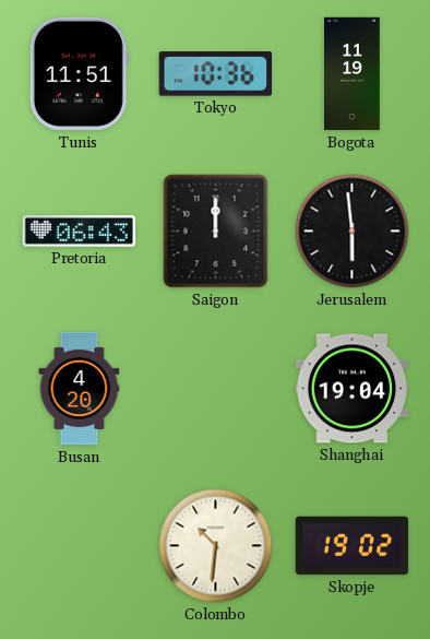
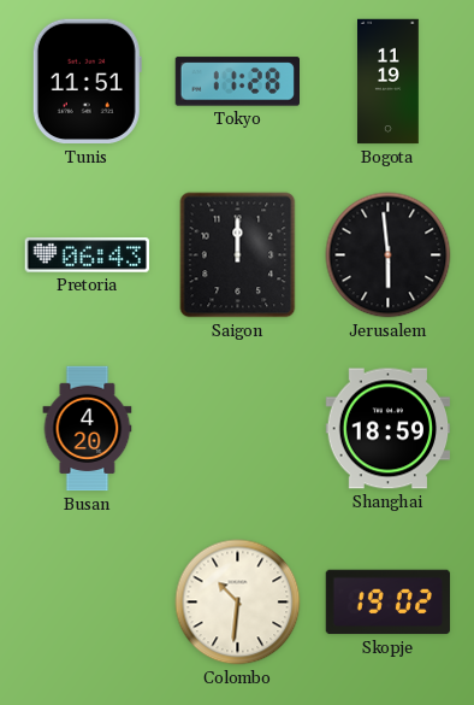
Tokyo: 10:36 -> 11:28
Shanghai: 19:04 -> 18:59
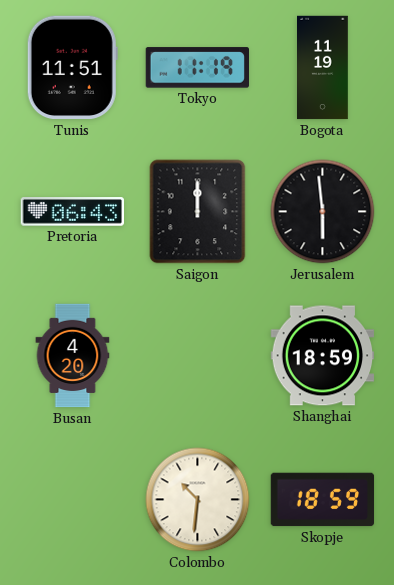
Tokyo: 11:28 -> 11:19
Skopje: 19:02 -> 18:59
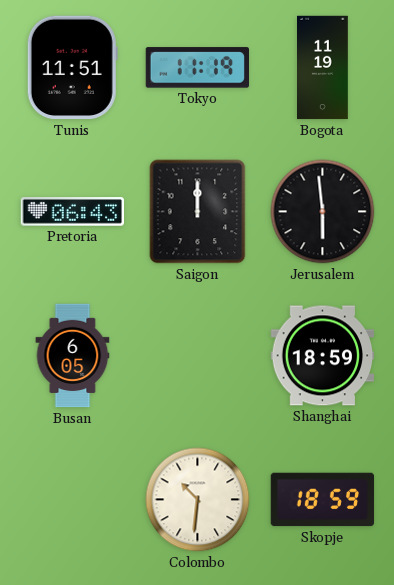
Busan: 4:20 -> 6:05
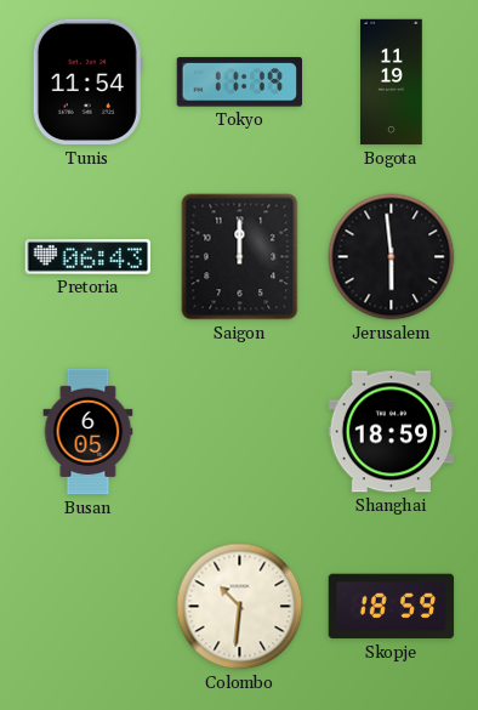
Tunis: 11:51 -> 11:54
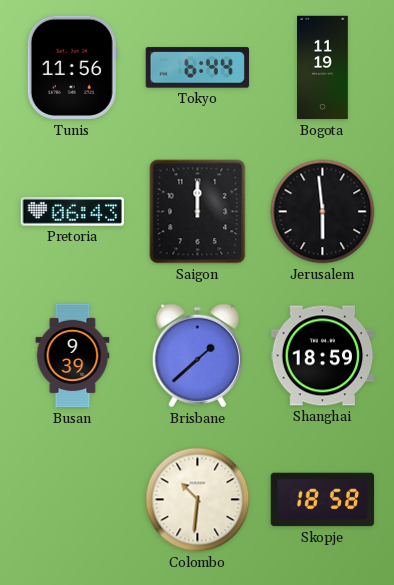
Tunis: 11:54 -> 11:56
Tokyo: 11:19 -> 6:44
Busan: 6:05 -> 9:39
Brisbane: none -> 1:38
Skopje: 18:59 -> 18:58
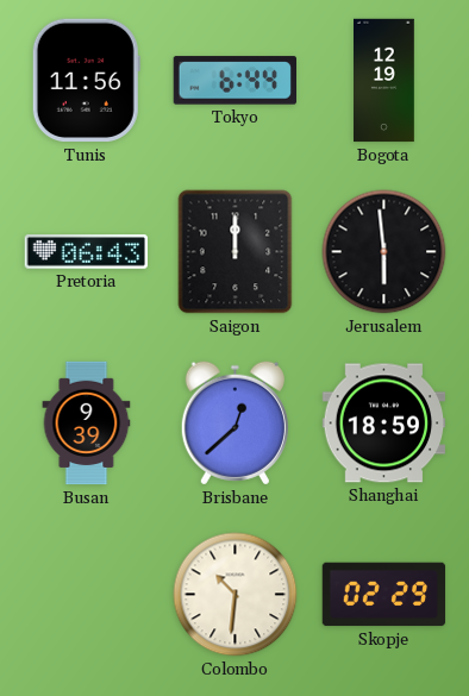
Bogota: 11:19 -> 12:19
Brisbane: 1:38 -> 12:38
Skopje: 18:58 -> 02:29
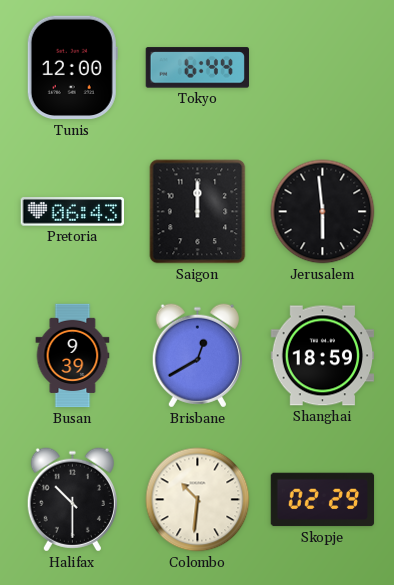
Tunis: 11:56 -> 12:00
Bogota: 12:19 -> none
Brisbane: 12:38 -> 12:40
Halifax: none -> 10:30
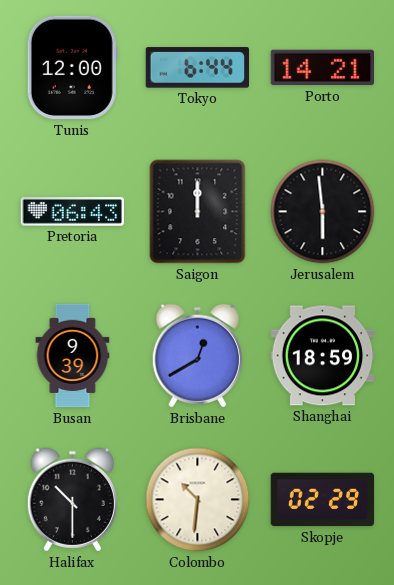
Porto: none -> 14:21
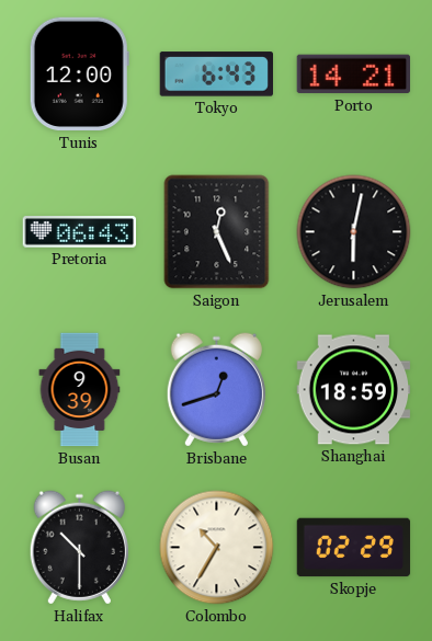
Tokyo: 6:44 -> 6:43
Saigon: 12:00 -> 12:26
Jerusalem: 5:59 -> 6:02
Brisbane: 12:40 -> 12:42
Colombo: 10:31 -> 10:35
